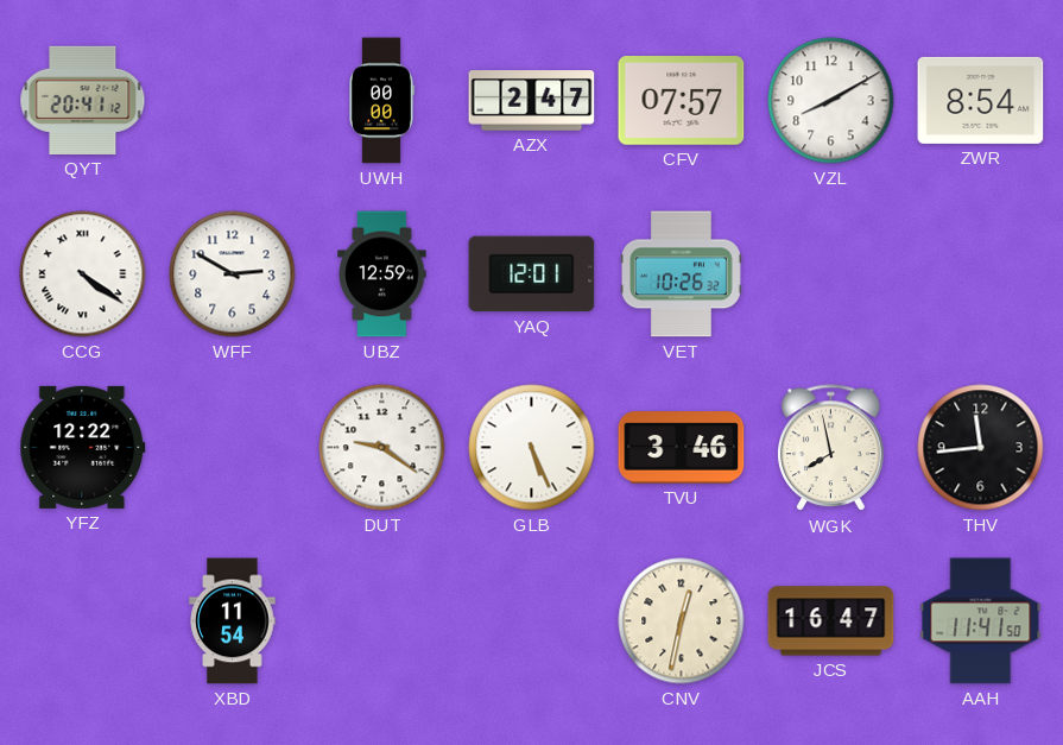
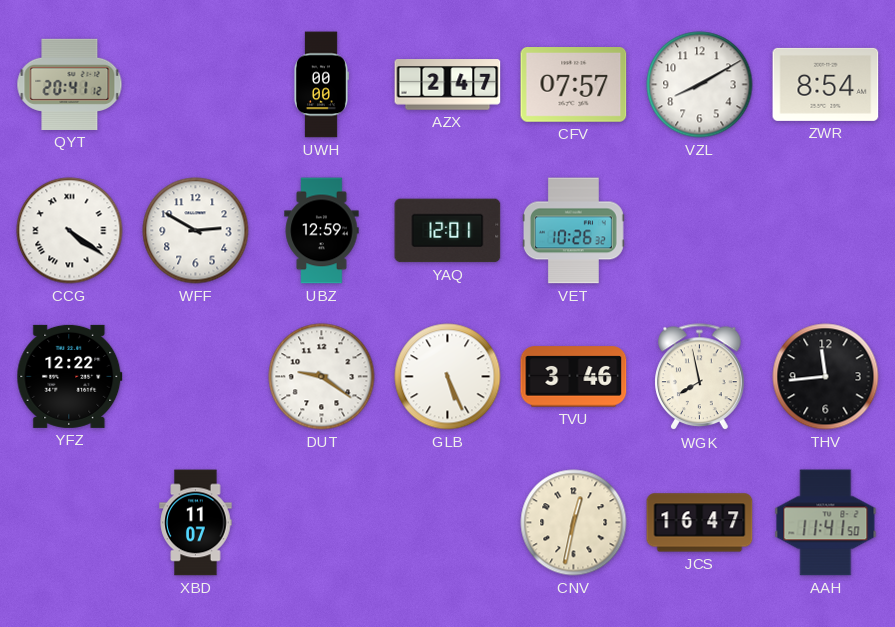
XBD: 11:54 -> 11:07
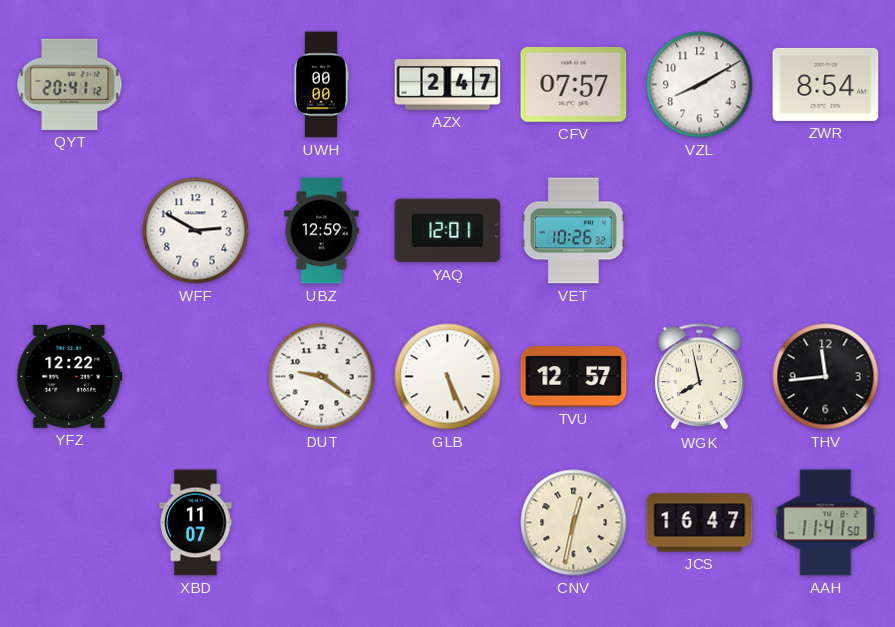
CCG: 4:21 -> none
TVU: 3:46 -> 12:57
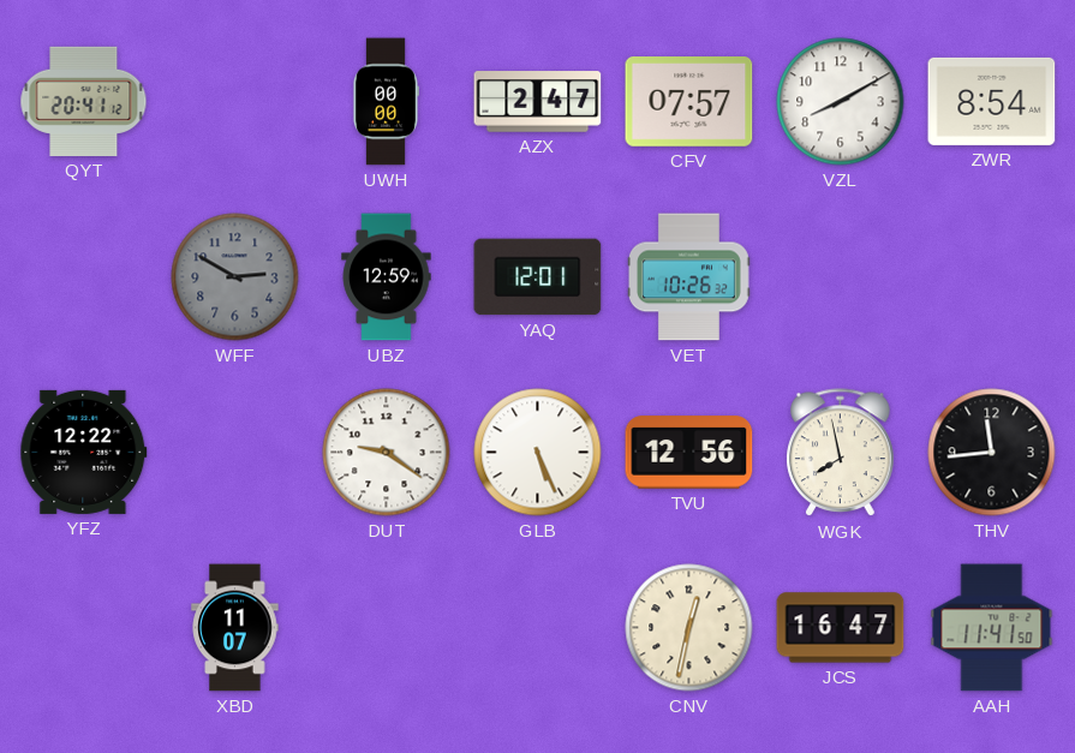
WFF dial: white -> grey
TVU: 12:57 -> 12:56
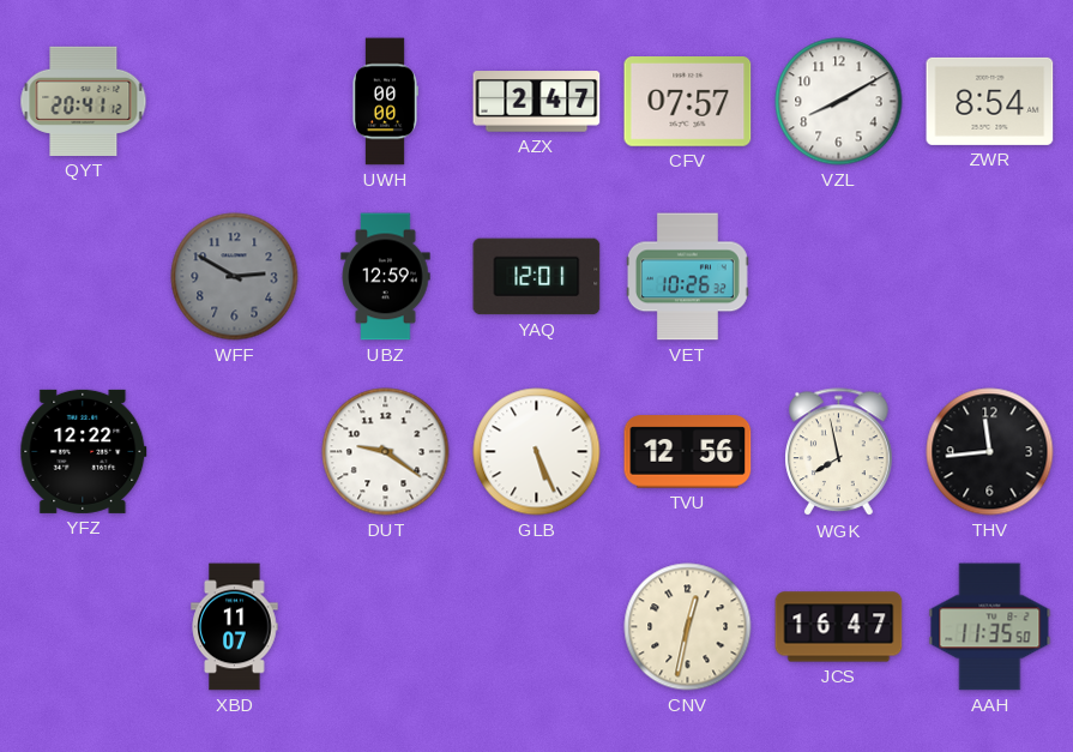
AAH: 11:41 -> 11:35
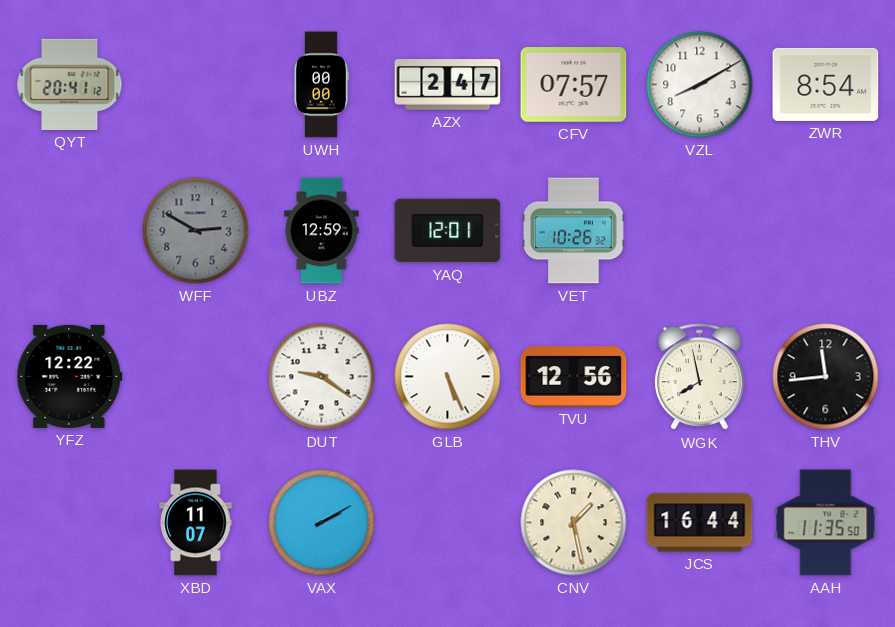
VAX: none -> 2:10
CNV: 12:32 -> 1:28
JCS: 16:47 -> 16:44
